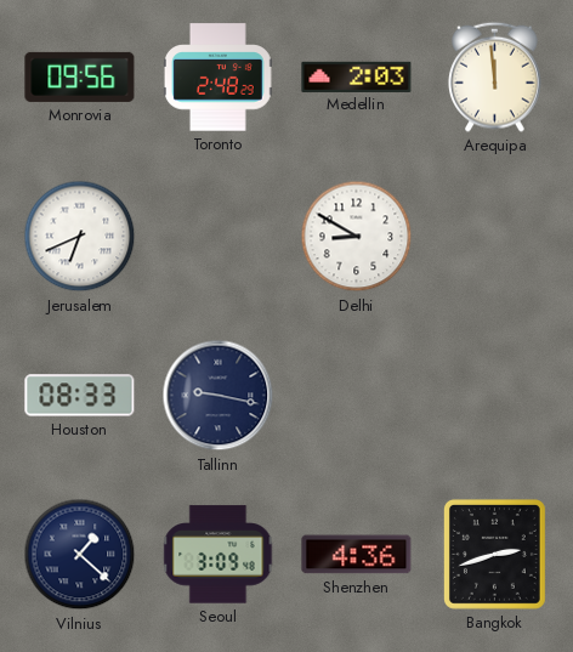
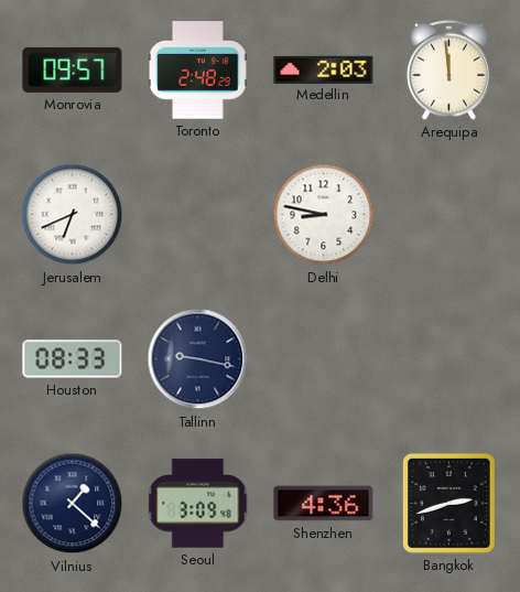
Monrovia: 09:56 -> 09:57
Delhi: 8:50 -> 8:47
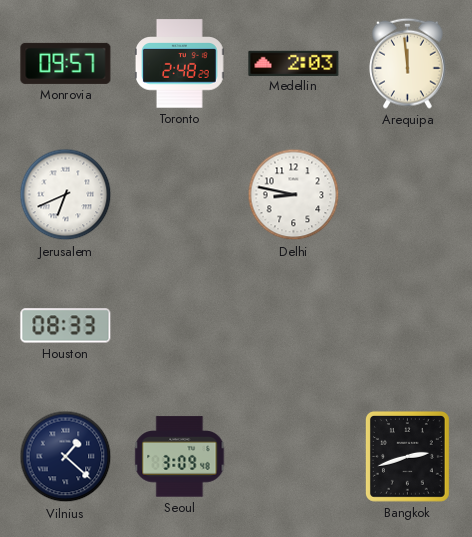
Tallinn: 9:17 -> none
Shenzhen: 4:36 -> none
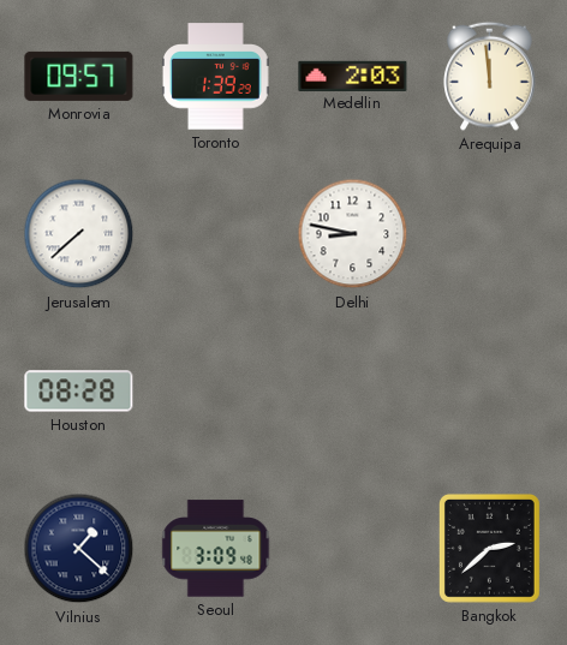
Toronto: 2:48 -> 1:39
Jerusalem: 6:41 -> 7:38
Houston: 08:33 -> 08:28
Bangkok: 2:42 -> 2:38
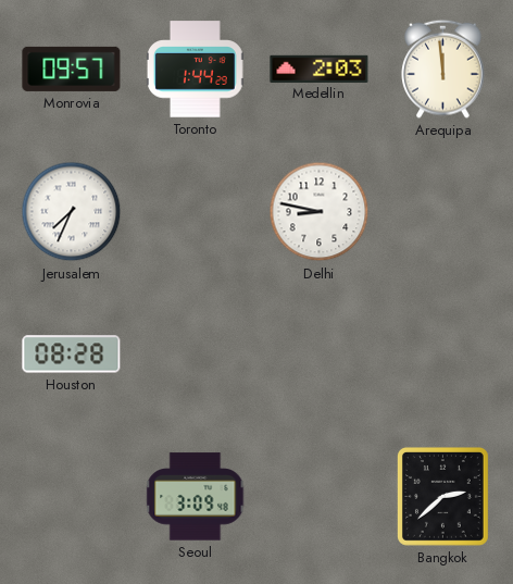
Toronto: 1:39 -> 1:44
Jerusalem: 7:38 -> 7:34
Vilnius: 1:22 -> none
